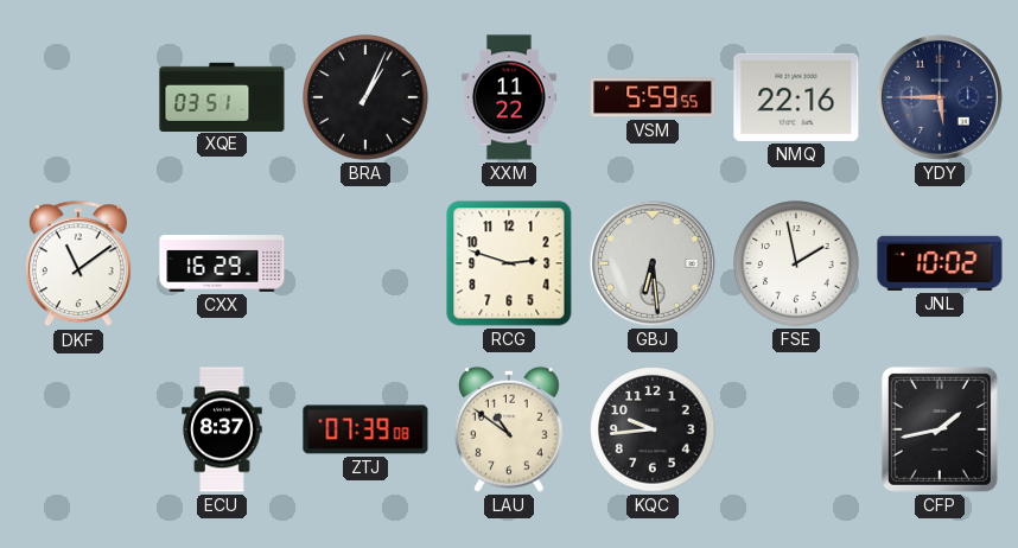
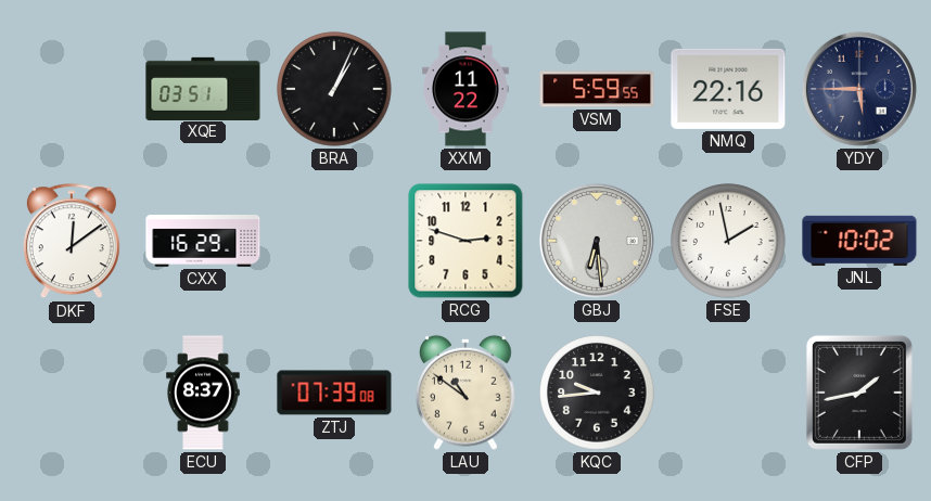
DKF: 11:09 -> 12:09
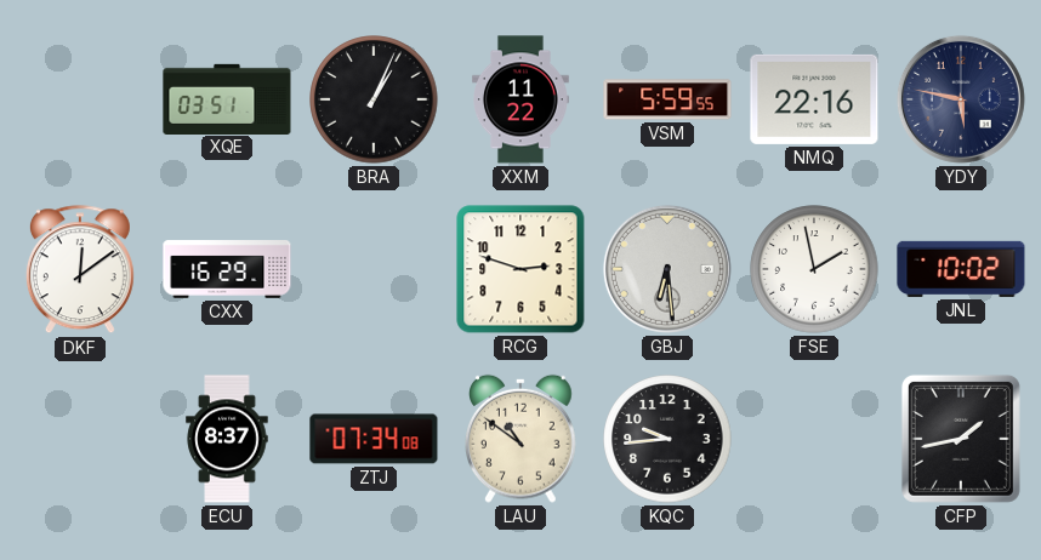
YDY: 5:45 -> 5:47
ZTJ: 07:39 -> 07:34
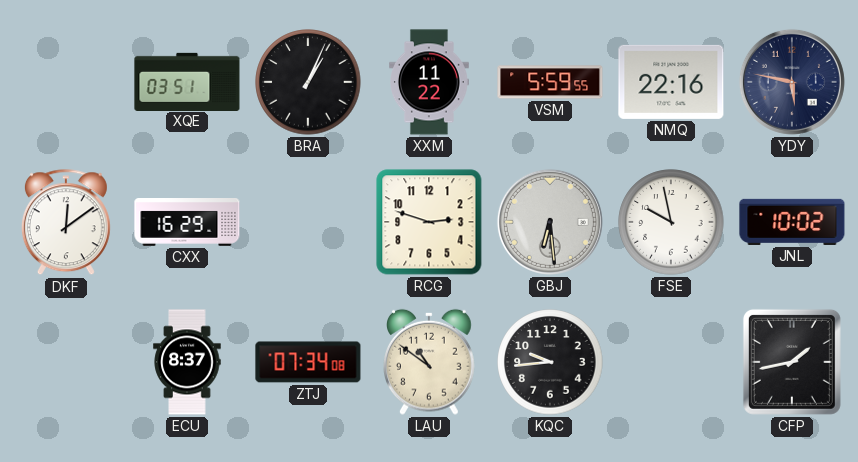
FSE: 1:58 -> 9:58
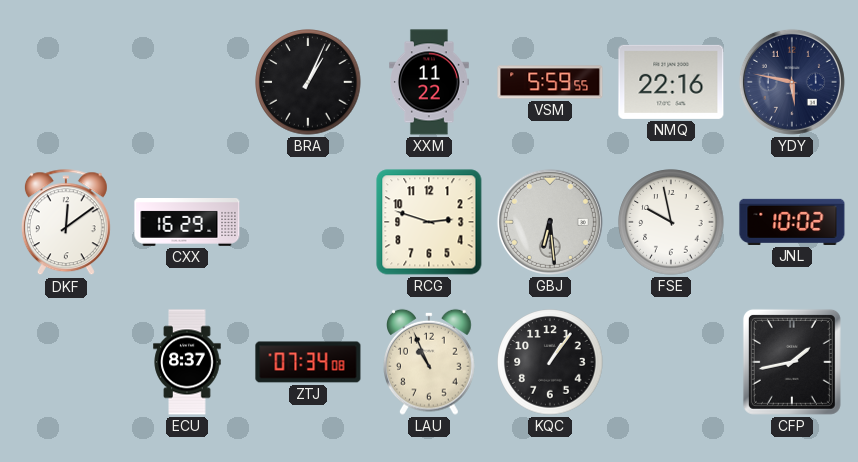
XQE: 03:51 -> none
LAU: 10:51 -> 10:56
KQC: 9:44 -> 1:06
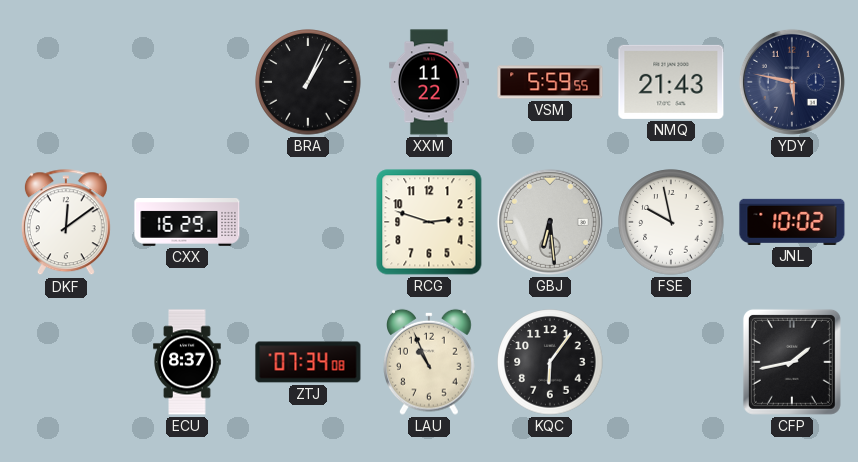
NMQ: 22:16 -> 21:43
KQC: 1:06 -> 6:06
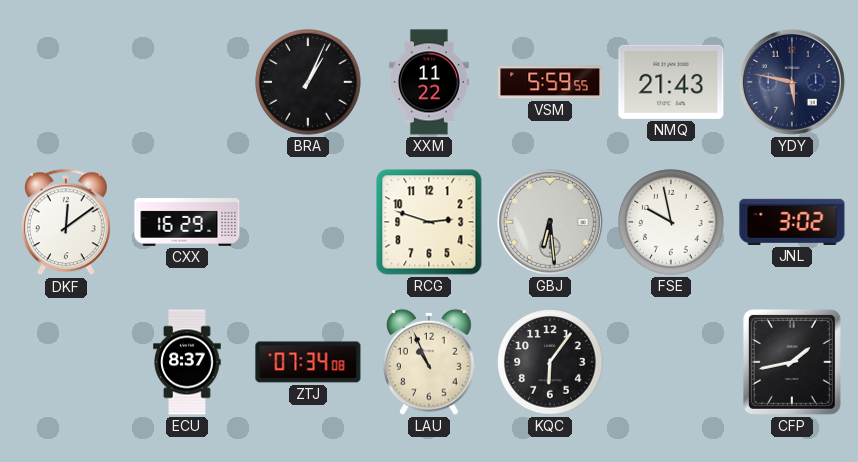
JNL: 10:02 -> 3:02
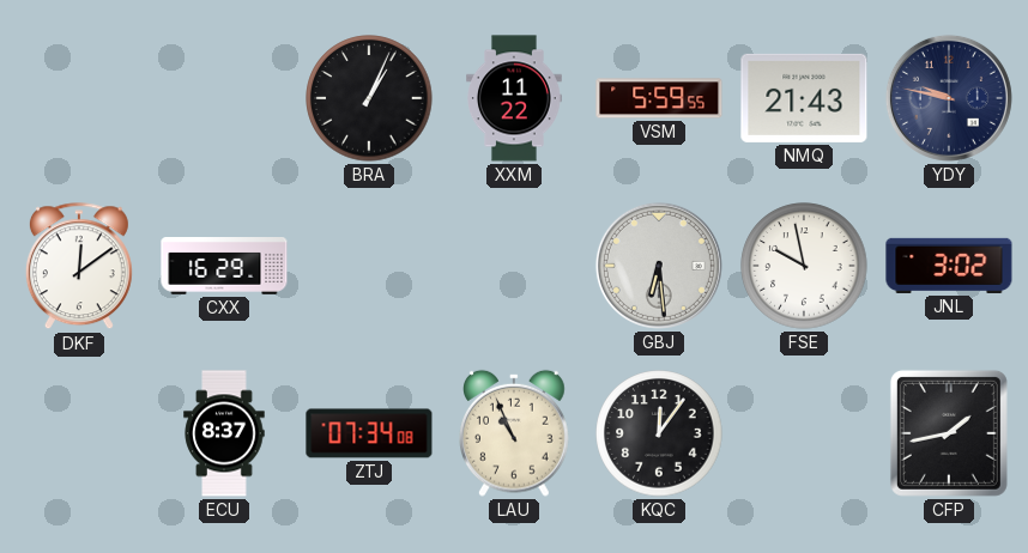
YDY: 5:47 -> 9:47
RCG: 2:48 -> none
KQC: 6:06 -> 12:06
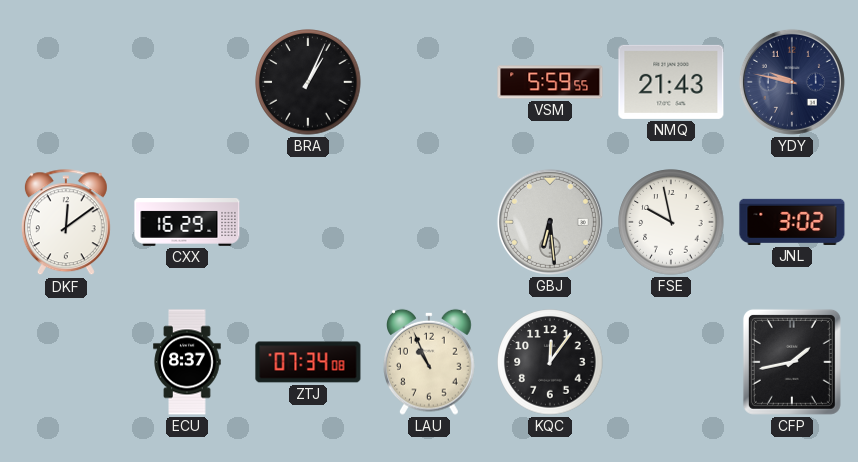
XXM: 11:22 -> none
